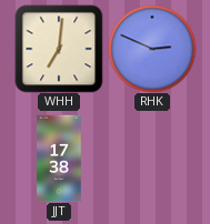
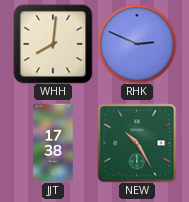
WHH: 7:01 -> 8:01
NEW: none -> 10:25
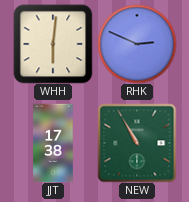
WHH: 8:01 -> 6:01
NEW: 10:25 -> 10:55
